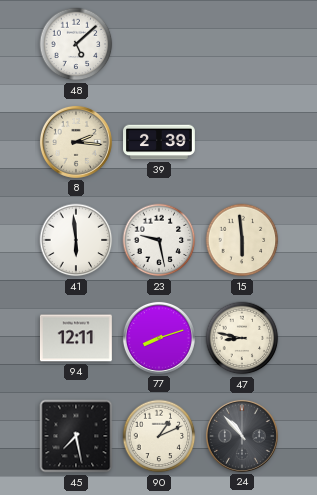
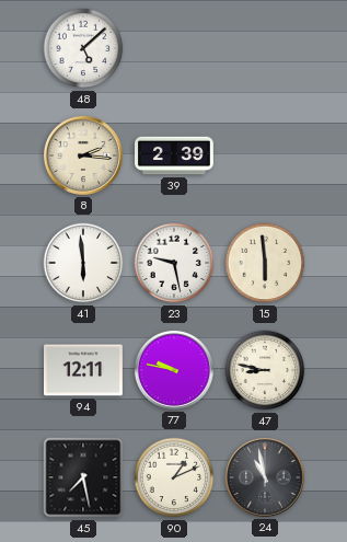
77: 8:12 -> 9:47
24: 10:53 -> 10:58
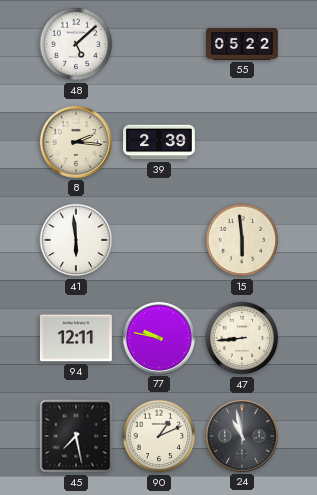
55: none -> 05:22
23: 9:28 -> none
47: 8:47 -> 8:44
